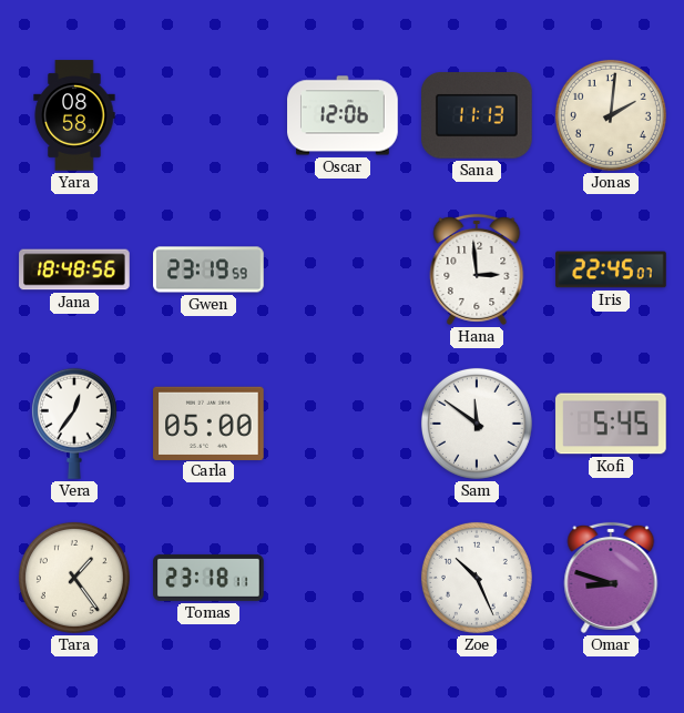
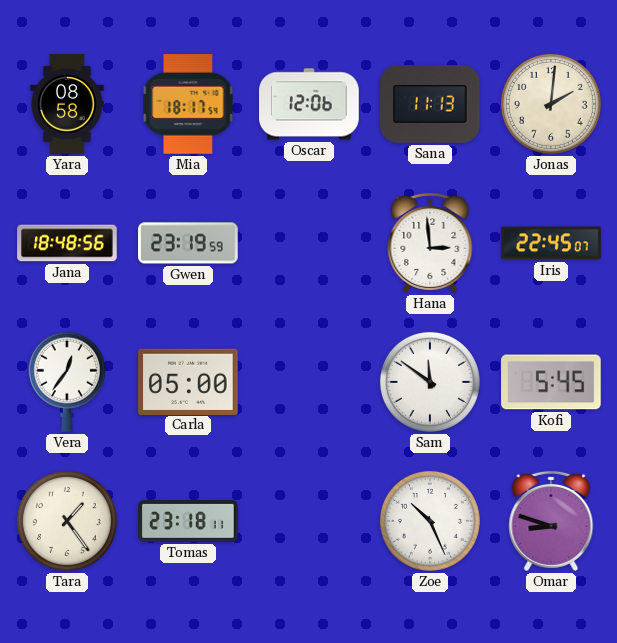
Mia: none -> 18:17
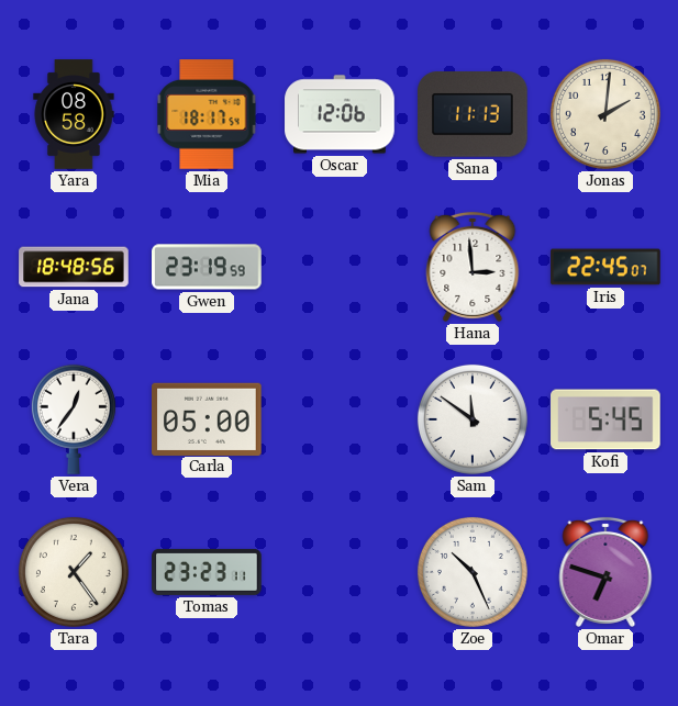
Tomas: 23:18 -> 23:23
Omar: 8:48 -> 6:48
